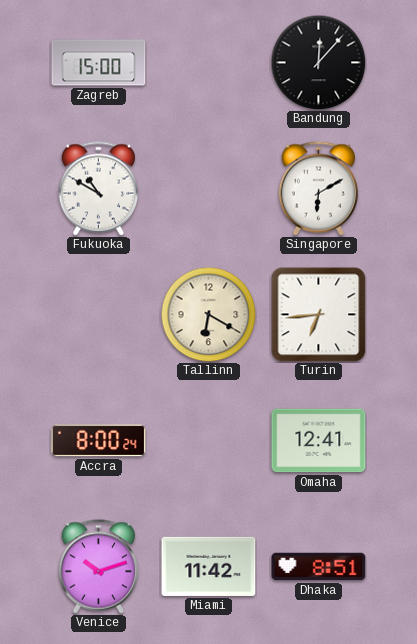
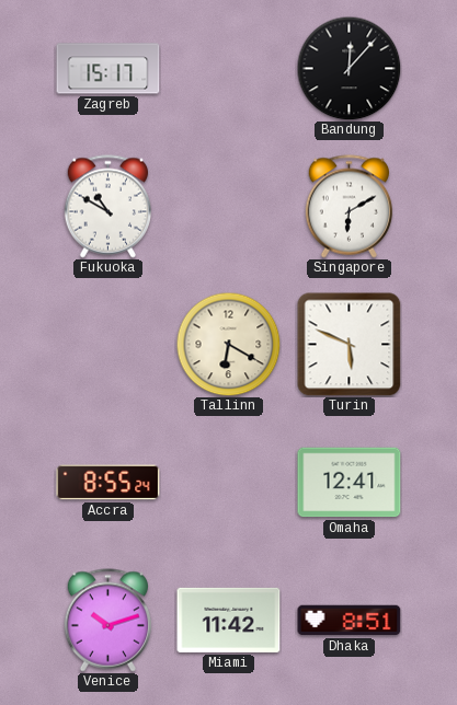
Zagreb: 15:00 -> 15:17
Turin: 6:44 -> 5:49
Accra: 8:00 -> 8:55
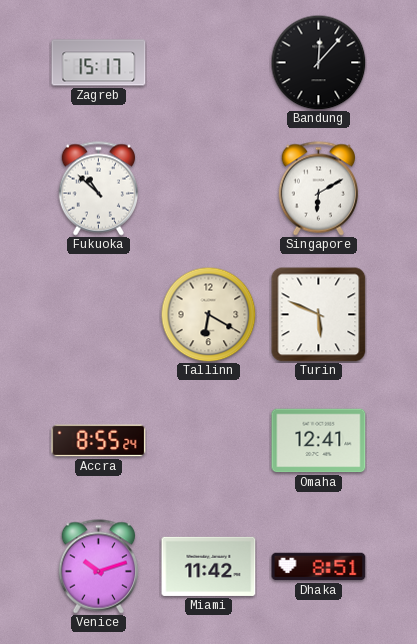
Fukuoka: 10:50 -> 10:52
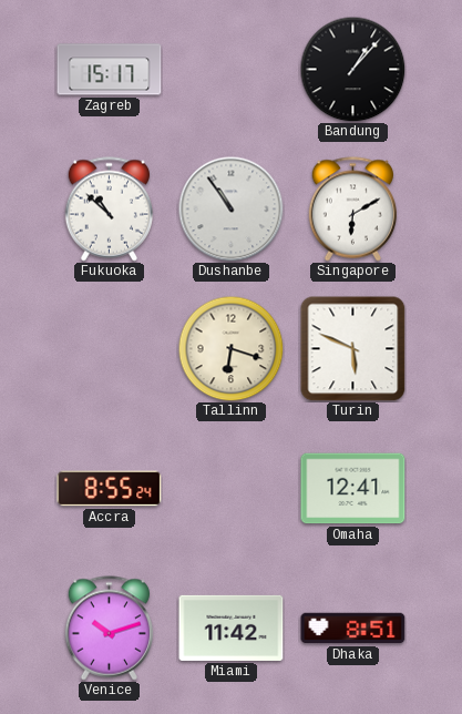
Bandung: 12:07 -> 1:07
Dushanbe: none -> 10:54
Tallinn: 6:20 -> 6:18
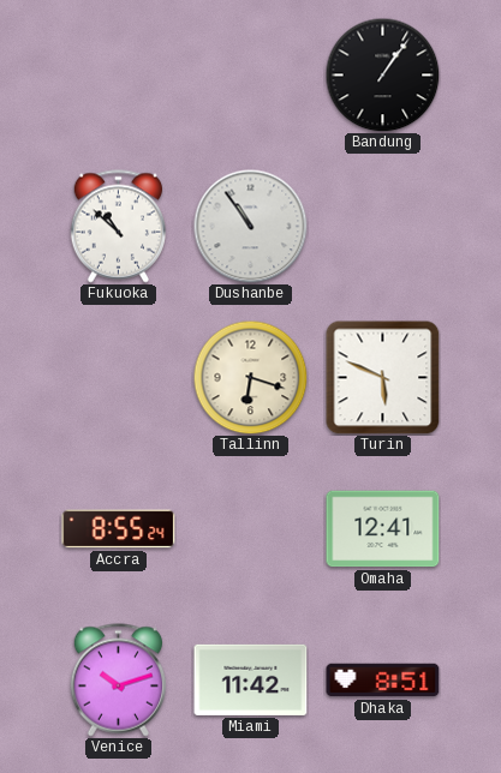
Zagreb: 15:17 -> none
Bandung: 1:07 -> 1:06
Singapore: 6:10 -> none
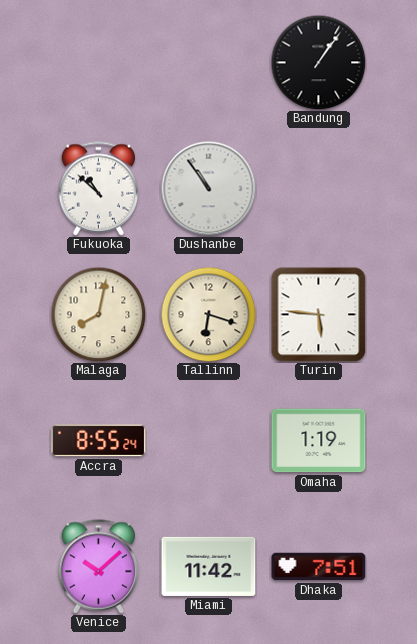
Malaga: none -> 8:02
Turin: 5:49 -> 5:46
Omaha: 12:41 -> 1:19
Venice: 10:12 -> 10:08
Dhaka: 8:51 -> 7:51
